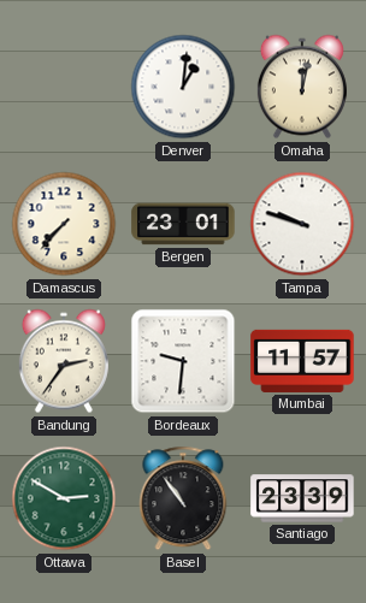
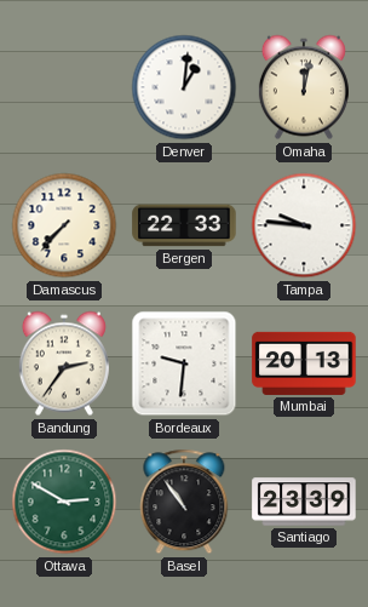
Bergen: 23:01 -> 22:33
Tampa: 9:48 -> 9:46
Mumbai: 11:57 -> 20:13
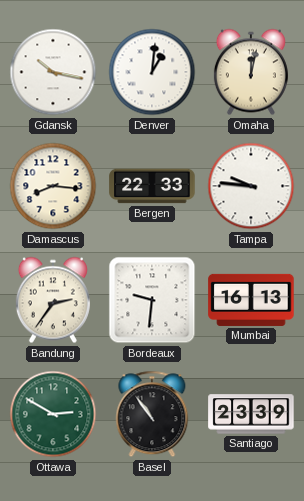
Gdansk: none -> 10:17
Damascus: 7:37 -> 8:16
Mumbai: 20:13 -> 16:13
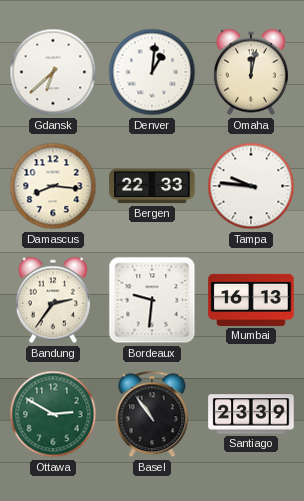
Gdansk: 10:17 -> 6:38
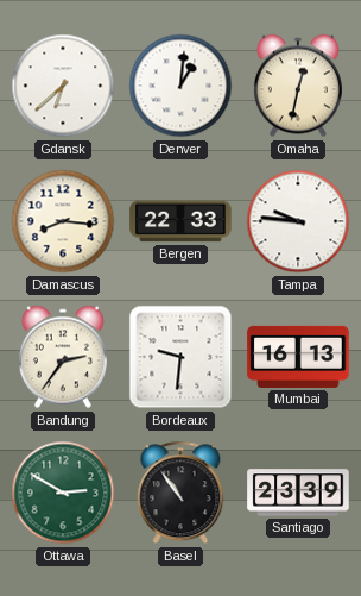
Omaha: 12:02 -> 12:32
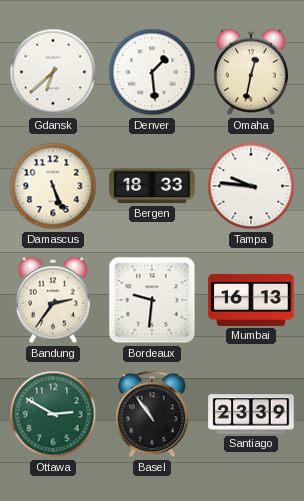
Denver: 1:01 -> 1:29
Damascus: 8:16 -> 5:26
Bergen: 22:33 -> 18:33
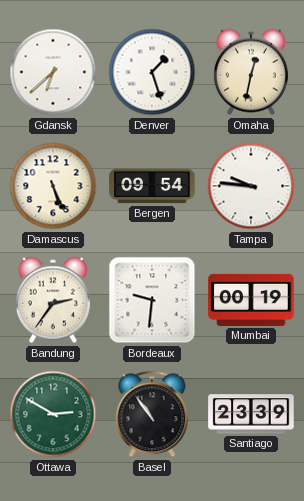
Denver: 1:29 -> 1:27
Bergen: 18:33 -> 09:54
Mumbai: 16:13 -> 00:19
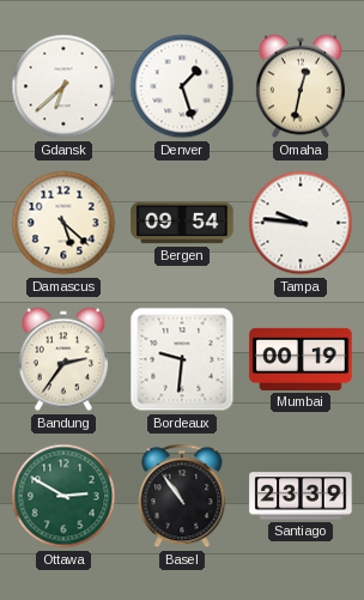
Damascus: 5:26 -> 5:22
